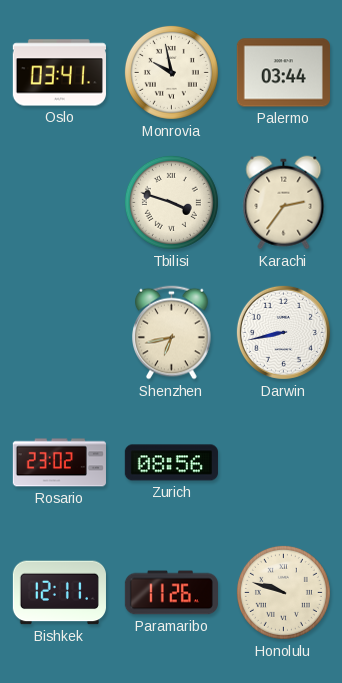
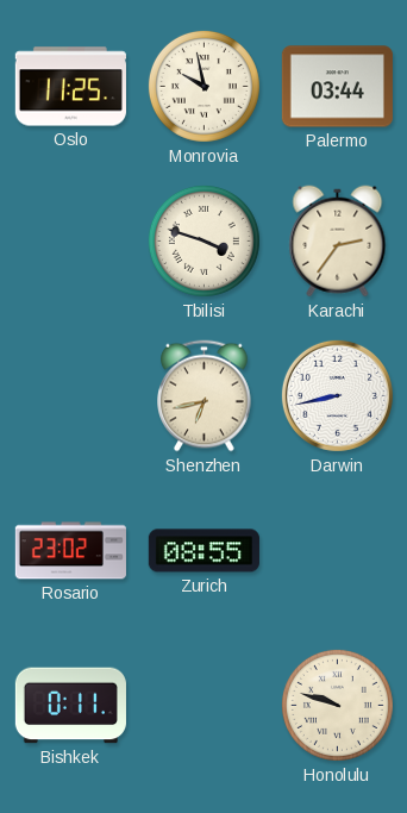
Oslo: 03:41 -> 11:25
Zurich: 08:56 -> 08:55
Bishkek: 12:11 -> 0:11
Paramaribo: 11:26 -> none
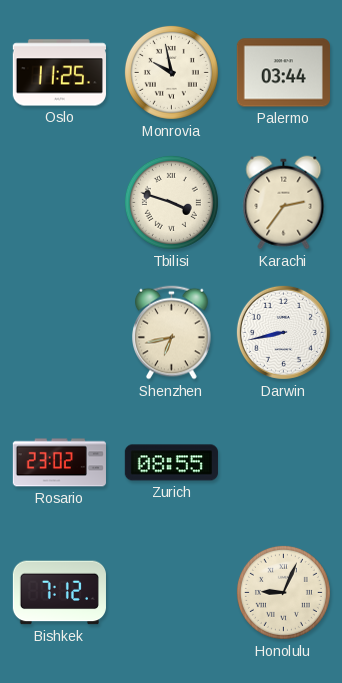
Bishkek: 0:11 -> 7:12
Honolulu: 9:48 -> 9:04
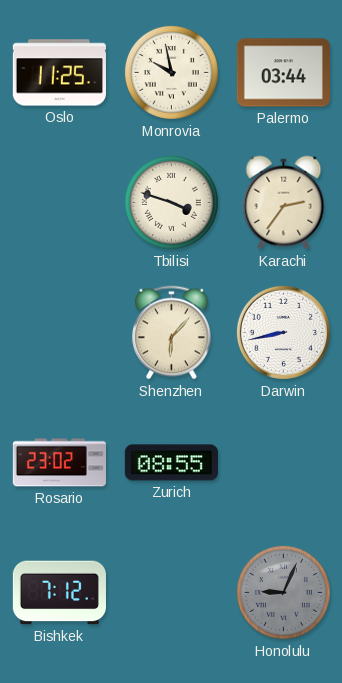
Shenzhen: 6:43 -> 6:07
Honolulu dial: cream -> grey
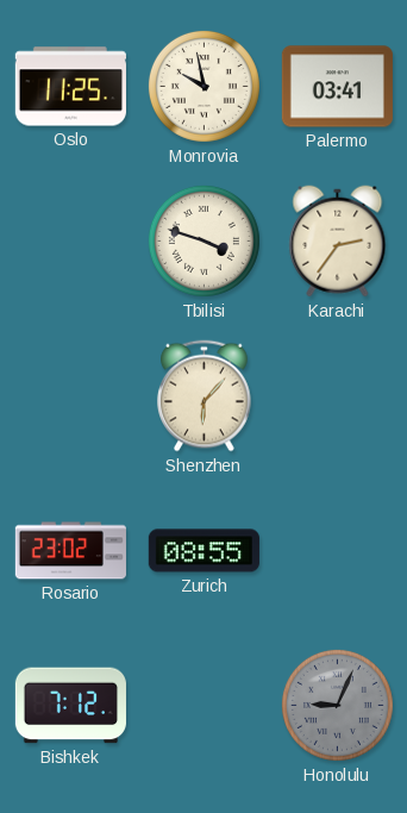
Palermo: 03:44 -> 03:41
Darwin: 8:43 -> none
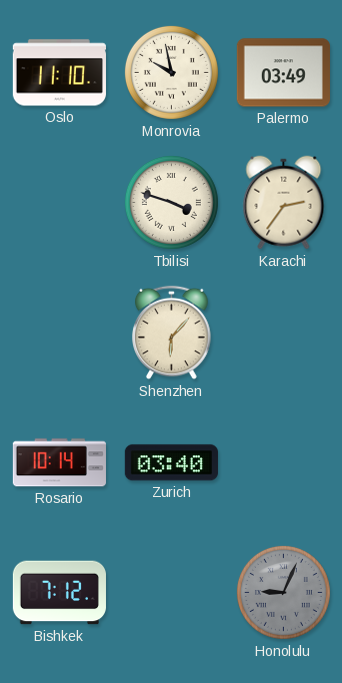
Oslo: 11:25 -> 11:10
Palermo: 03:41 -> 03:49
Rosario: 23:02 -> 10:14
Zurich: 08:55 -> 03:40
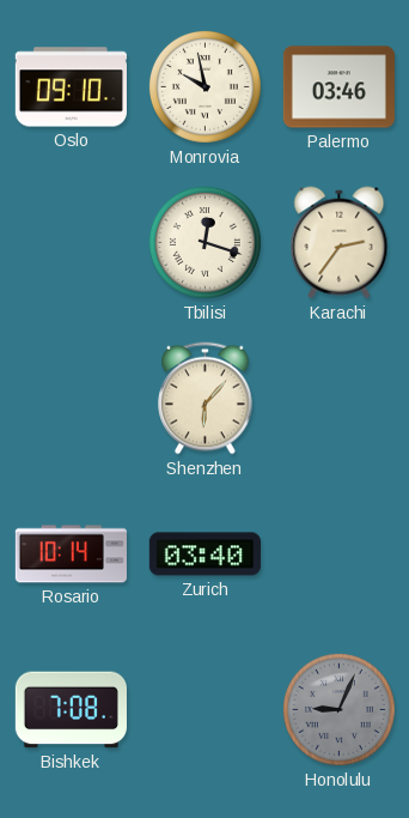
Oslo: 11:10 -> 09:10
Palermo: 03:49 -> 03:46
Tbilisi: 3:48 -> 12:18
Bishkek: 7:12 -> 7:08
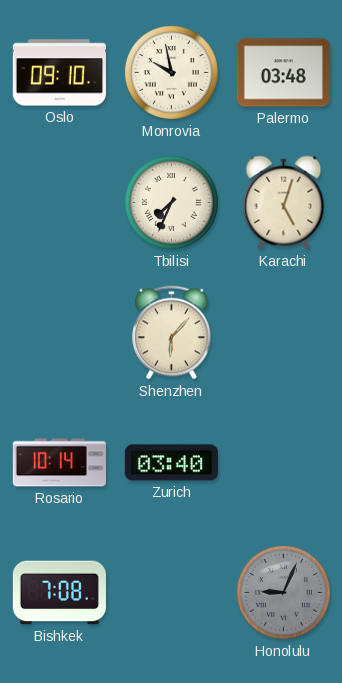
Palermo: 03:46 -> 03:48
Tbilisi: 12:18 -> 7:34
Karachi: 2:36 -> 5:03
